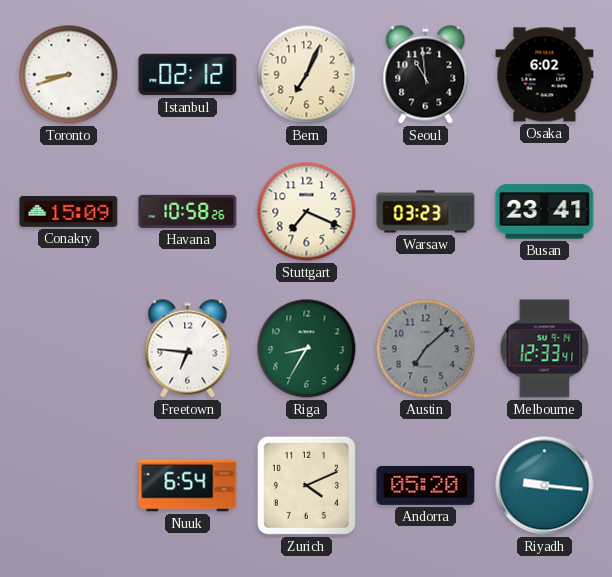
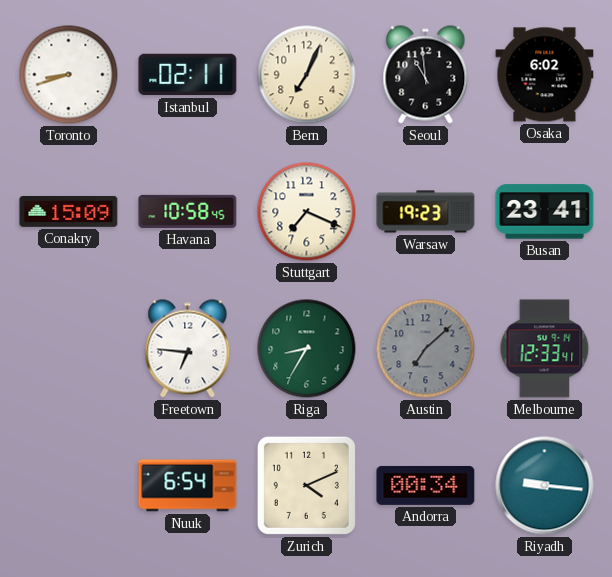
Istanbul: 02:12 -> 02:11
Havana: 10:58:26 -> 10:58:45
Warsaw: 03:23 -> 19:23
Andorra: 05:20 -> 00:34
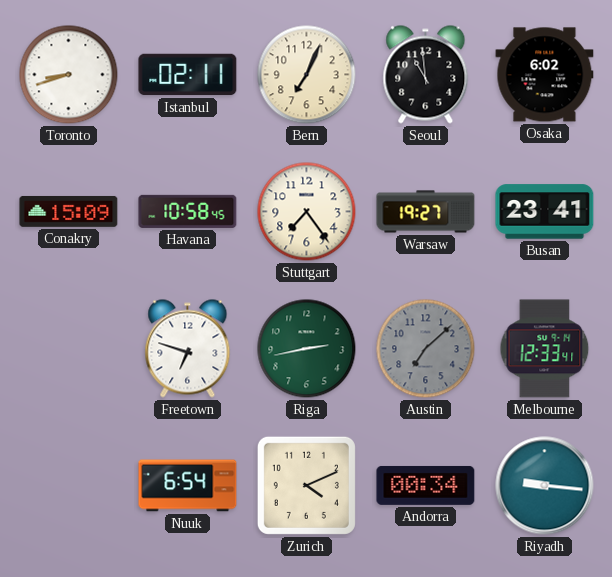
Stuttgart: 7:19 -> 7:24
Warsaw: 19:23 -> 19:27
Freetown: 6:46 -> 6:48
Riga: 8:35 -> 2:43
